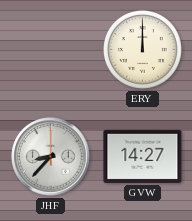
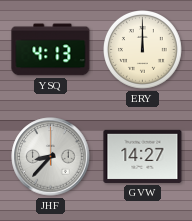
YSQ: none -> 4:13
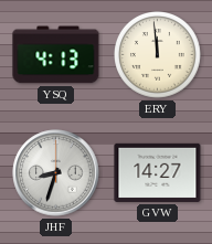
ERY: 12:00 -> 11:59
JHF: 8:37 -> 8:33
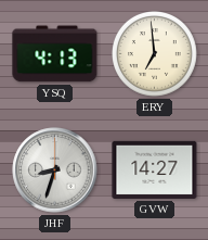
ERY: 11:59 -> 6:59
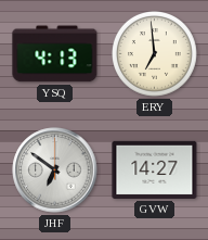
JHF: 8:33 -> 6:51
